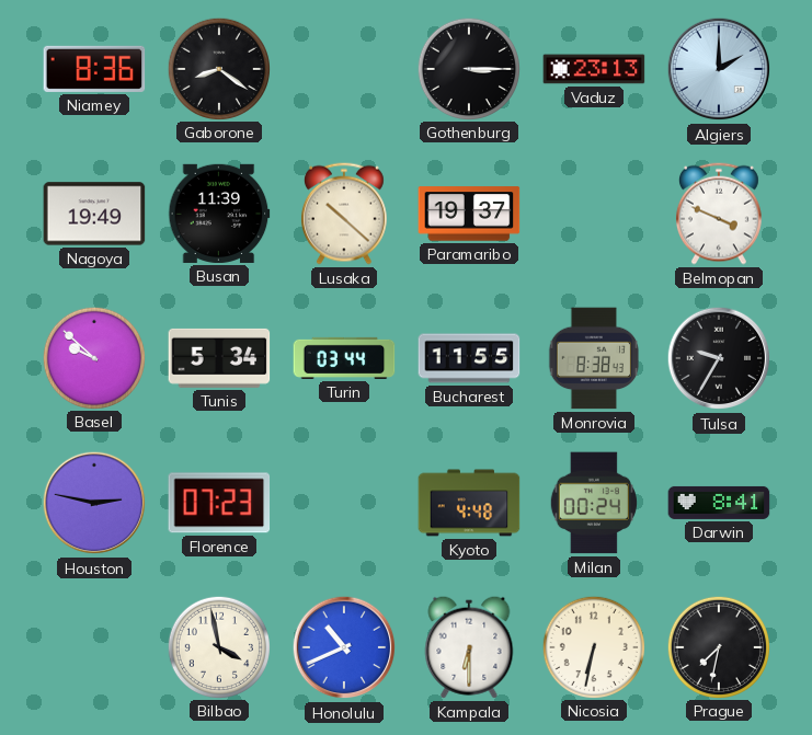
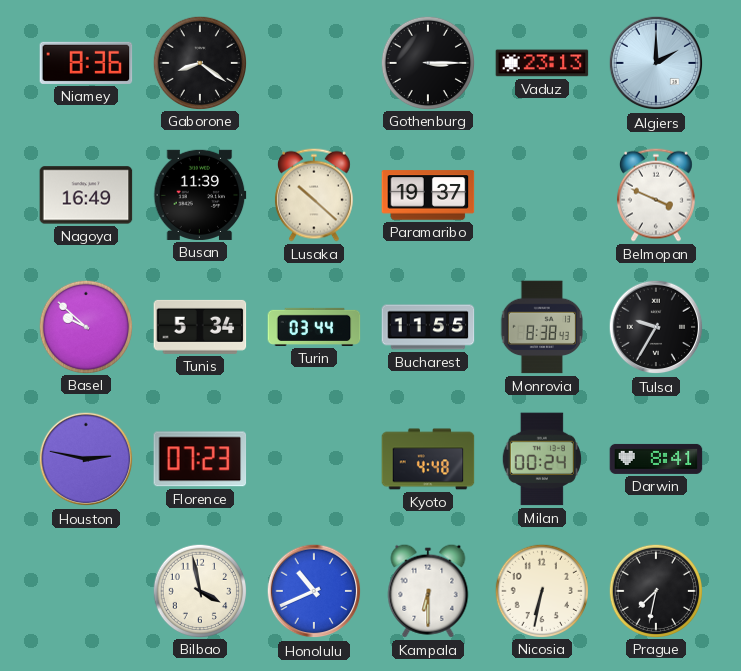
Nagoya: 19:49 -> 16:49
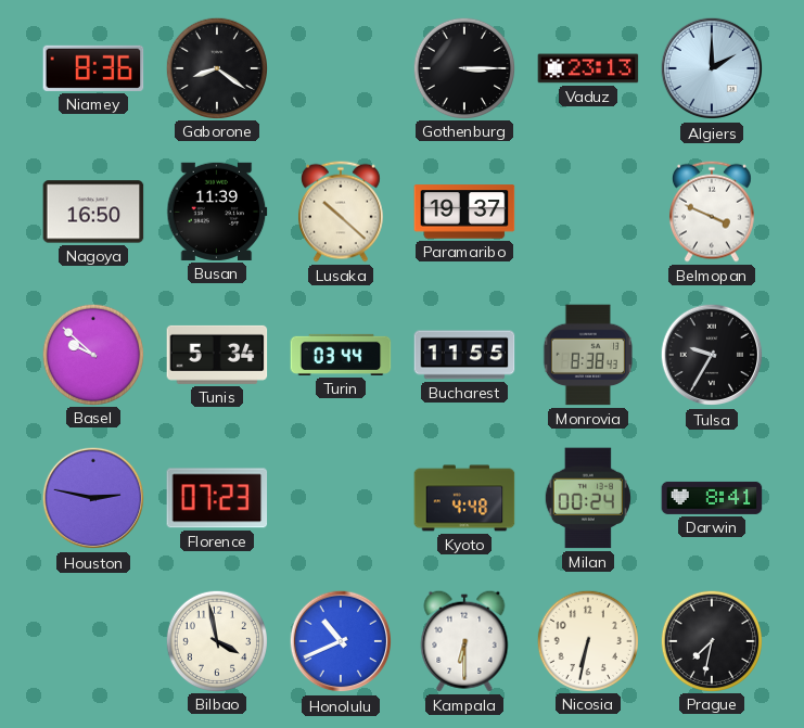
Nagoya: 16:49 -> 16:50
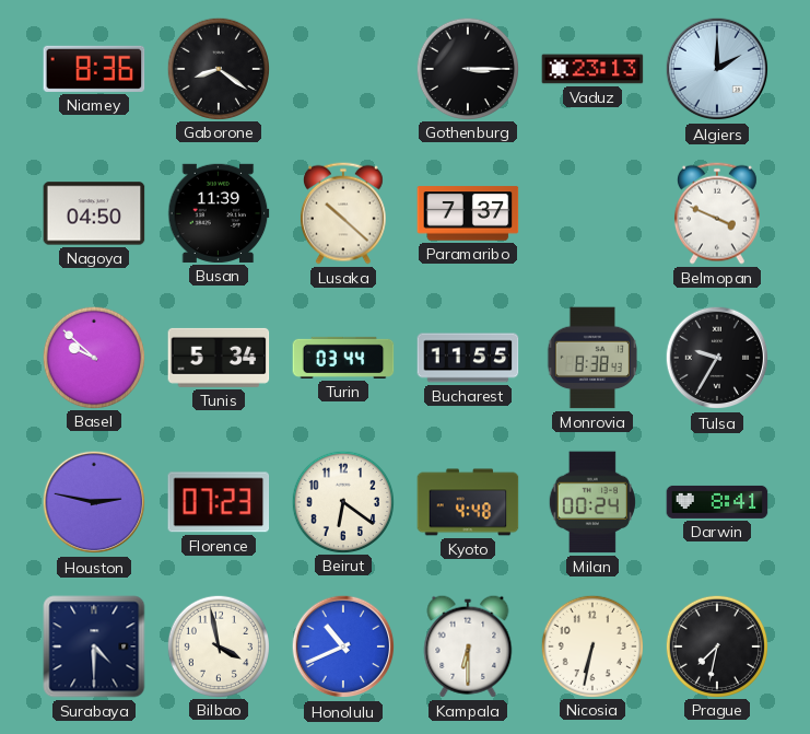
Nagoya: 16:50 -> 04:50
Paramaribo: 19:37 -> 7:37
Beirut: none -> 6:21
Surabaya: none -> 4:30
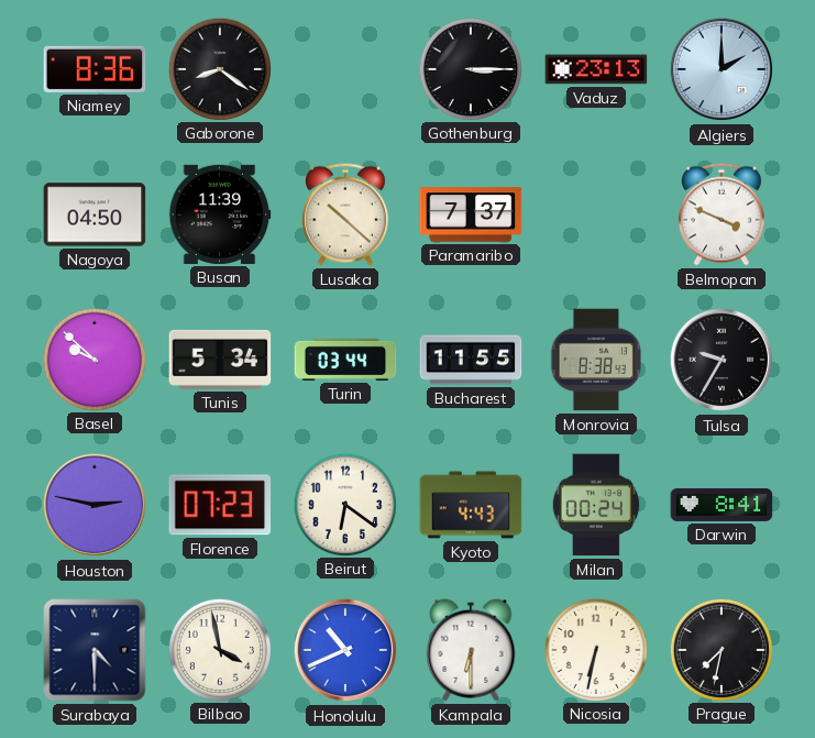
Kyoto: 4:48 -> 4:43
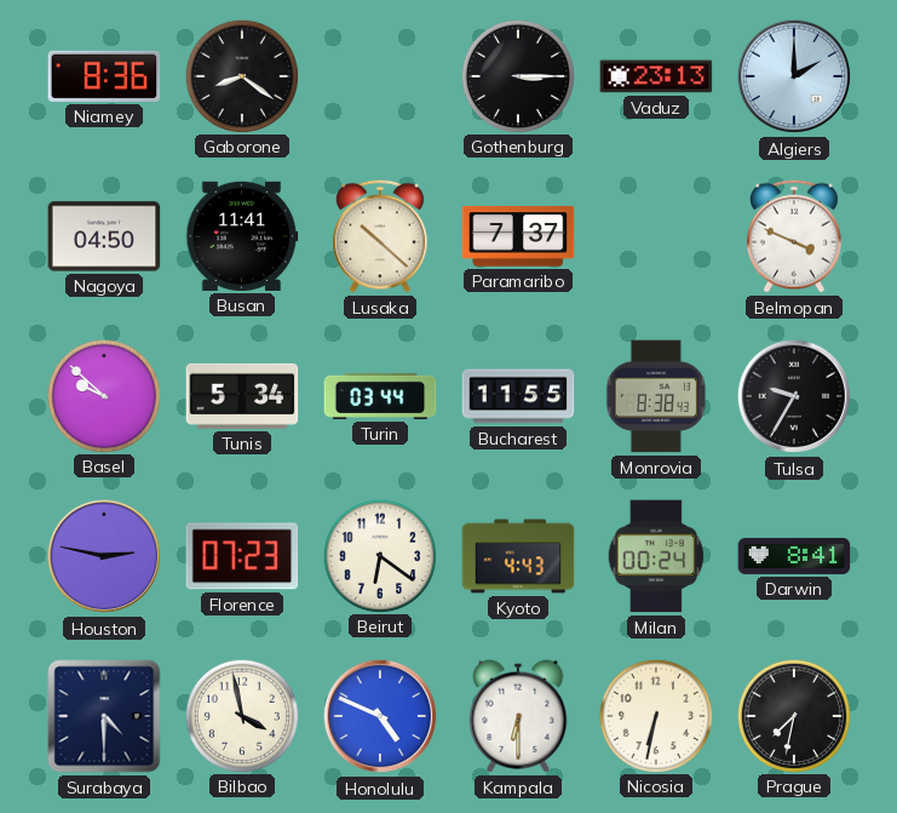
Busan: 11:39 -> 11:41
Honolulu: 10:41 -> 4:49
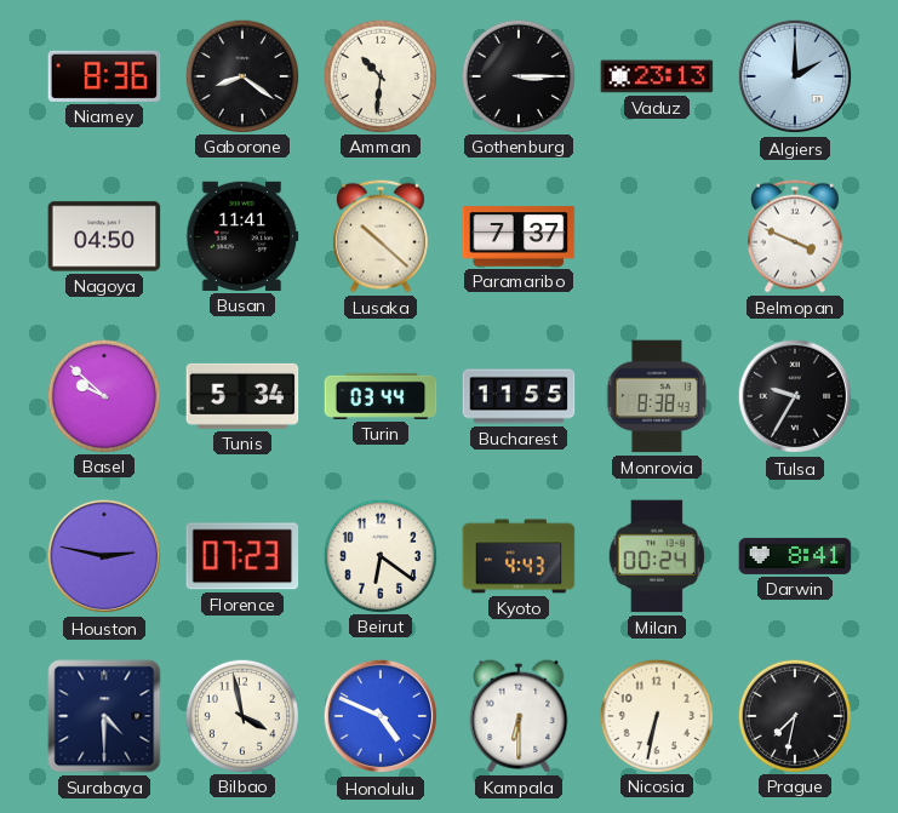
Amman: none -> 10:31
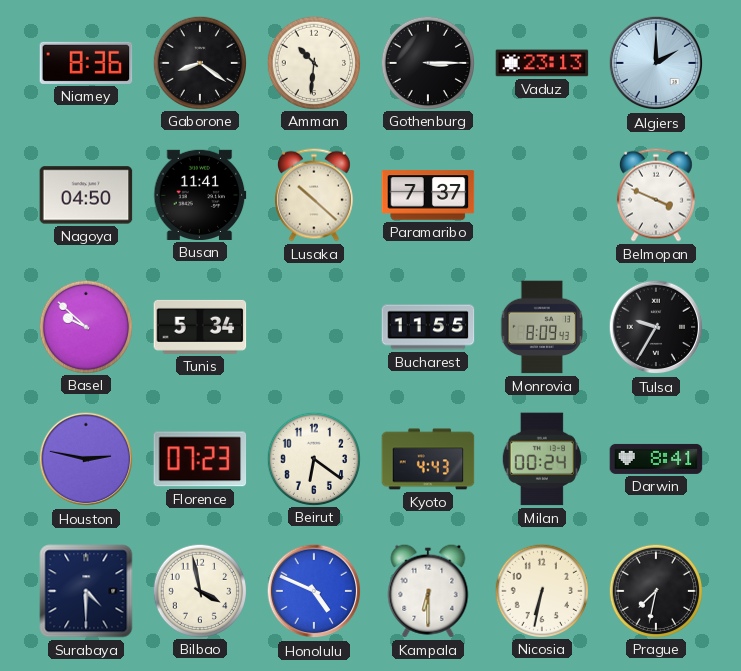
Turin: 03:44 -> none
Monrovia: 8:38 -> 8:09
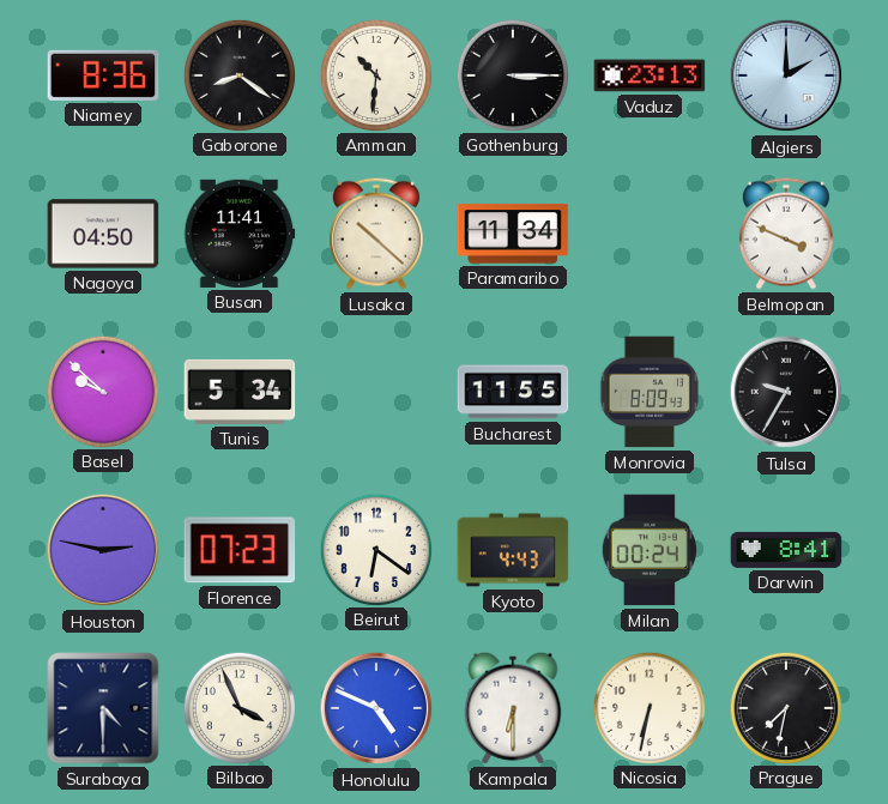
Paramaribo: 7:37 -> 11:34
Bilbao: 3:58 -> 3:56
